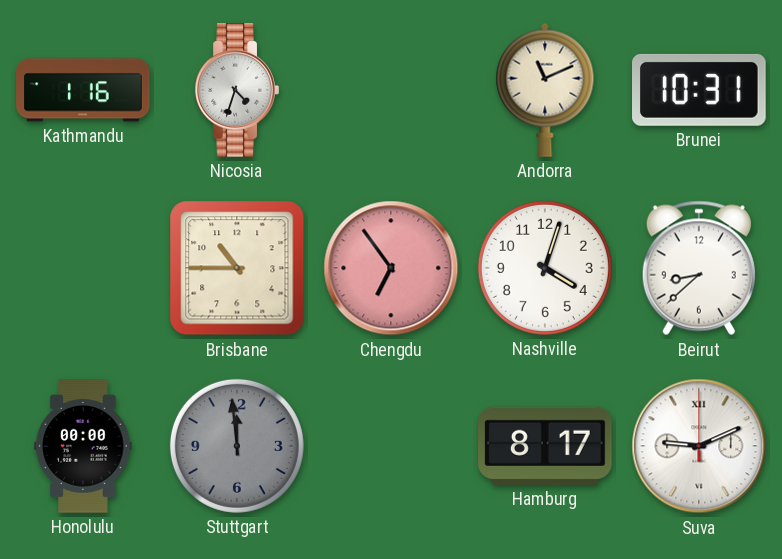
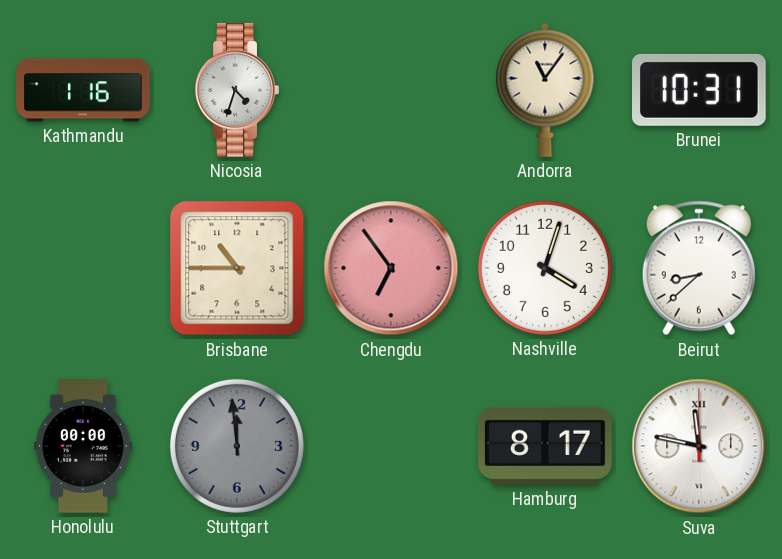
Andorra: 11:11 -> 11:06
Suva: 9:11 -> 11:47
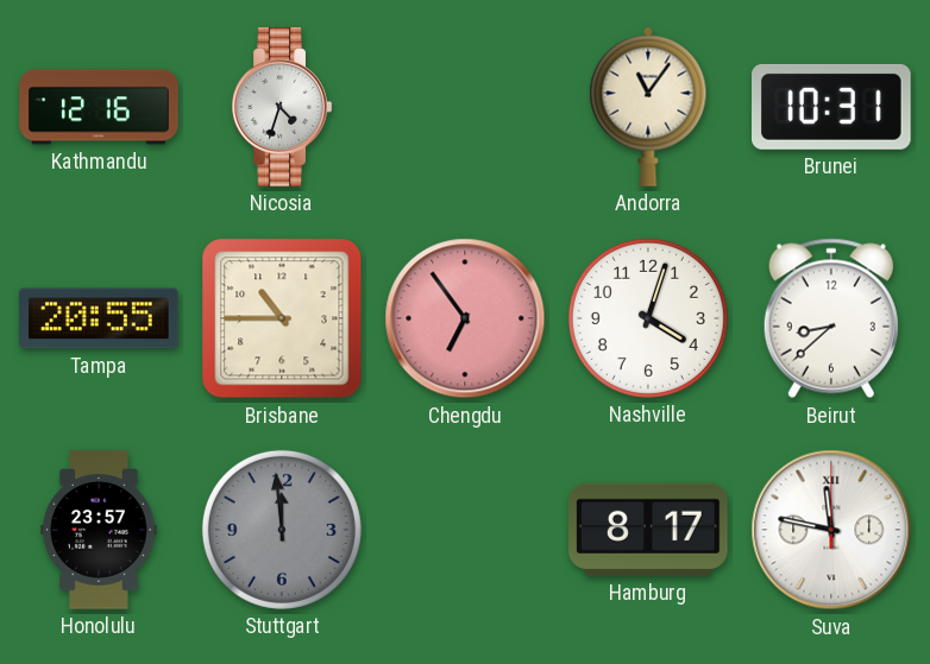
Kathmandu: 1:16 -> 12:16
Tampa: none -> 20:55
Honolulu: 00:00 -> 23:57
